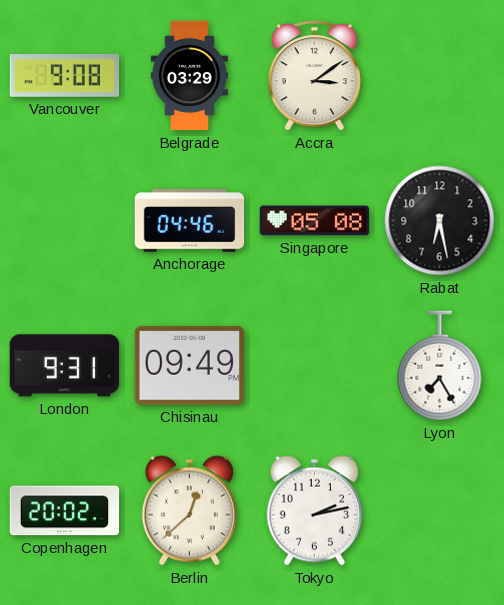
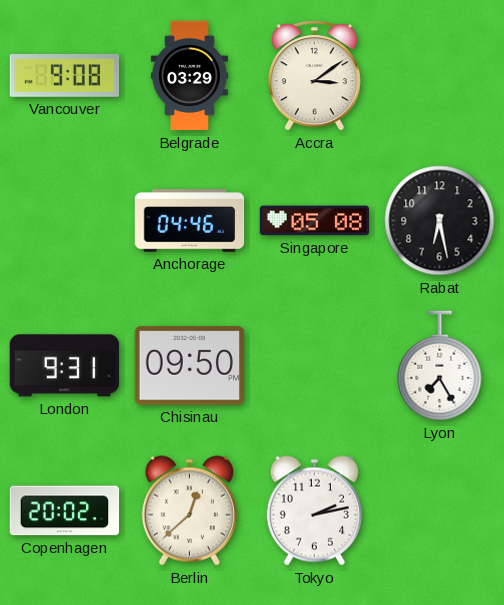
Chisinau: 09:49 -> 09:50
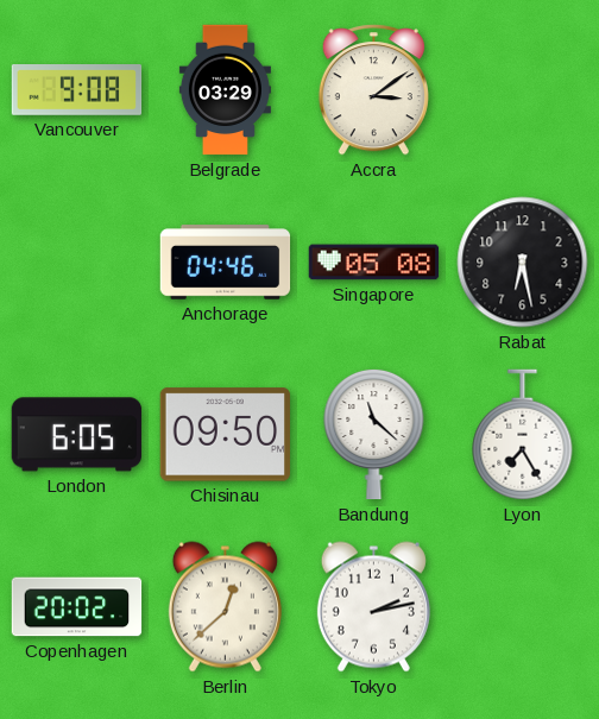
London: 9:31 -> 6:05
Bandung: none -> 11:22
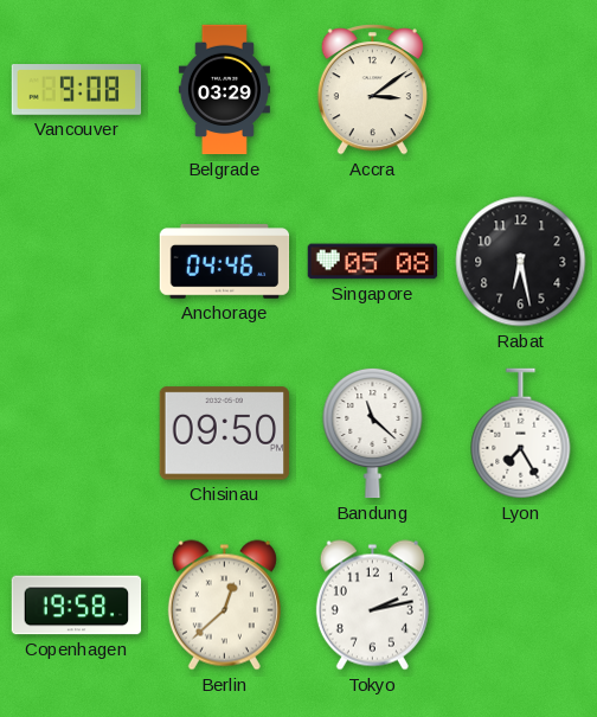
London: 6:05 -> none
Copenhagen: 20:02 -> 19:58
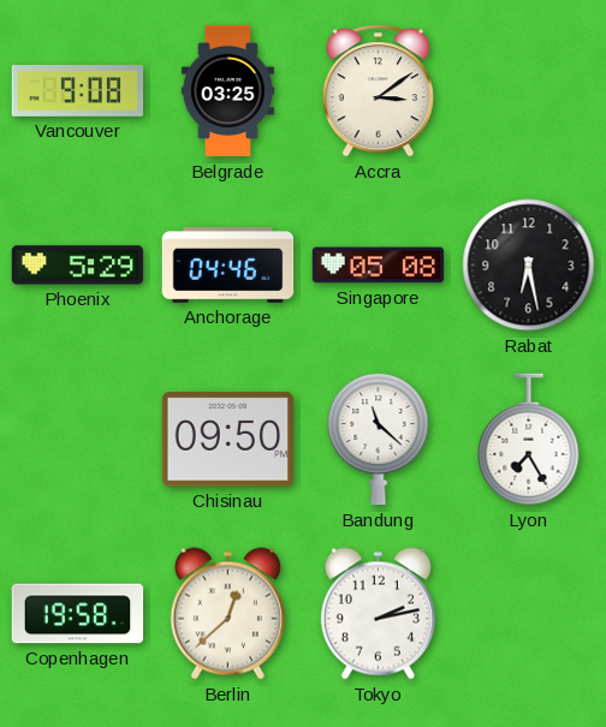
Belgrade: 03:29 -> 03:25
Phoenix: none -> 5:29
